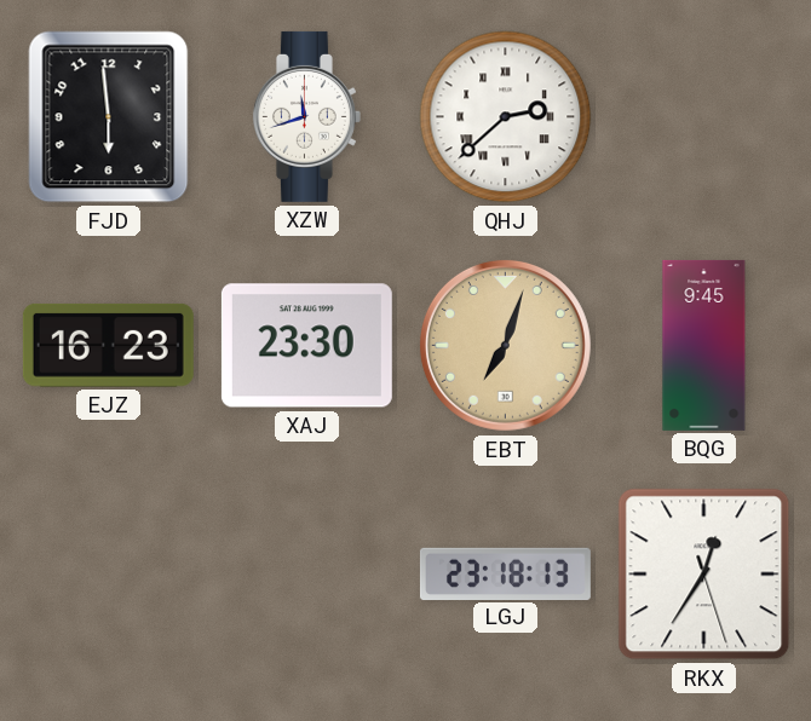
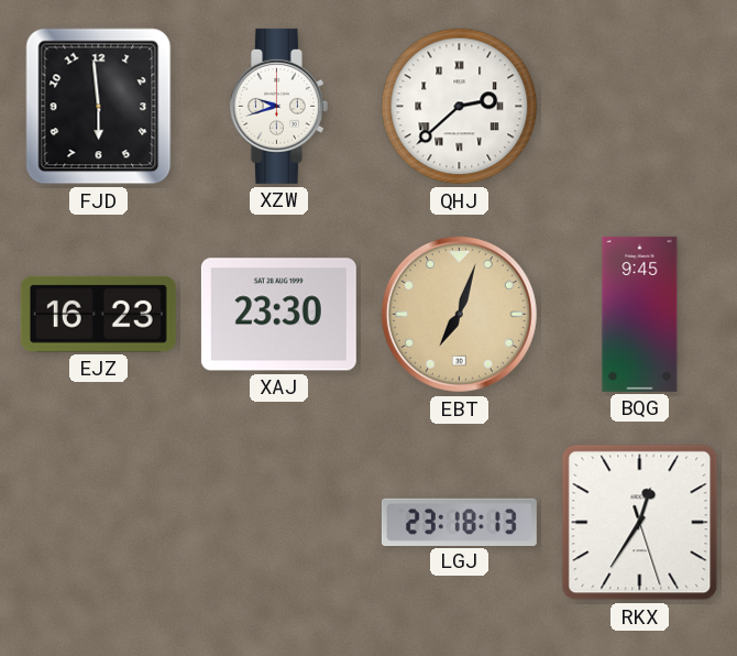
XZW: 11:42 -> 9:42
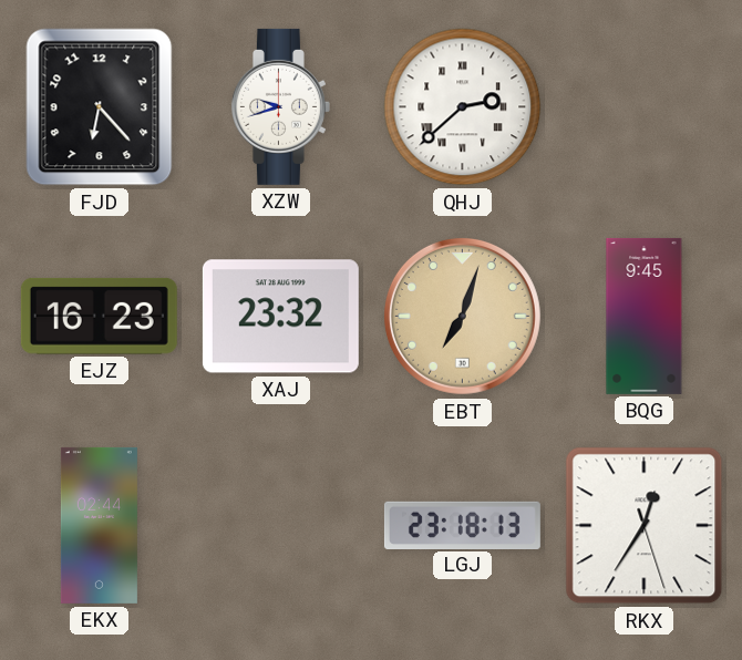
FJD: 5:59 -> 6:23
XAJ: 23:30 -> 23:32
EKX: none -> 02:44
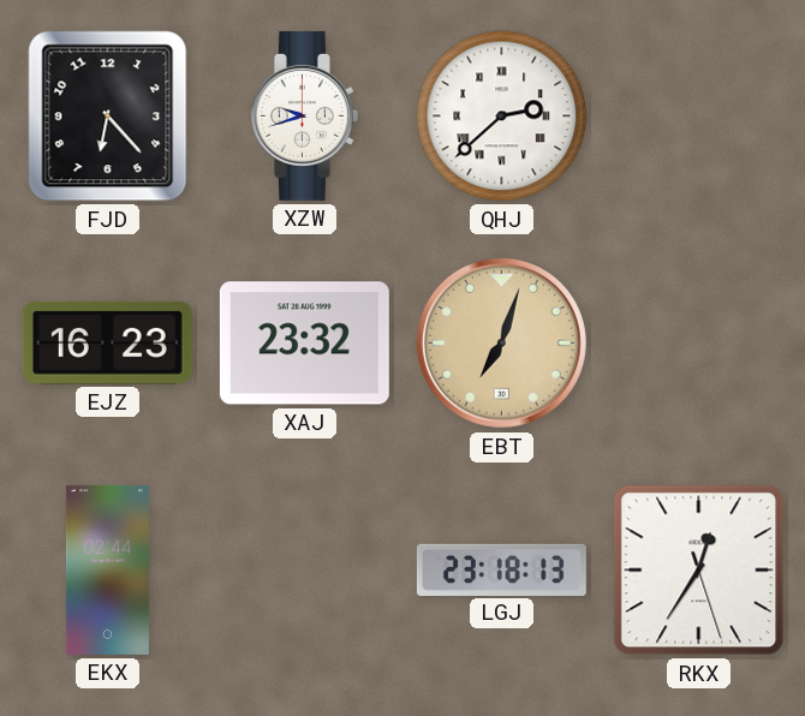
BQG: 9:45 -> none
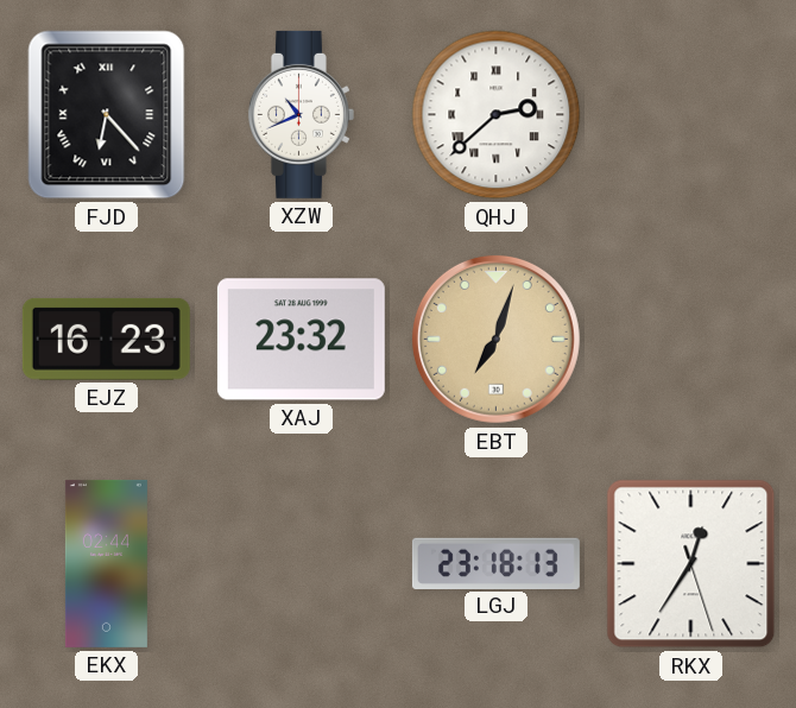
FJD numerals: Arabic -> Roman
XZW: 9:42 -> 10:41
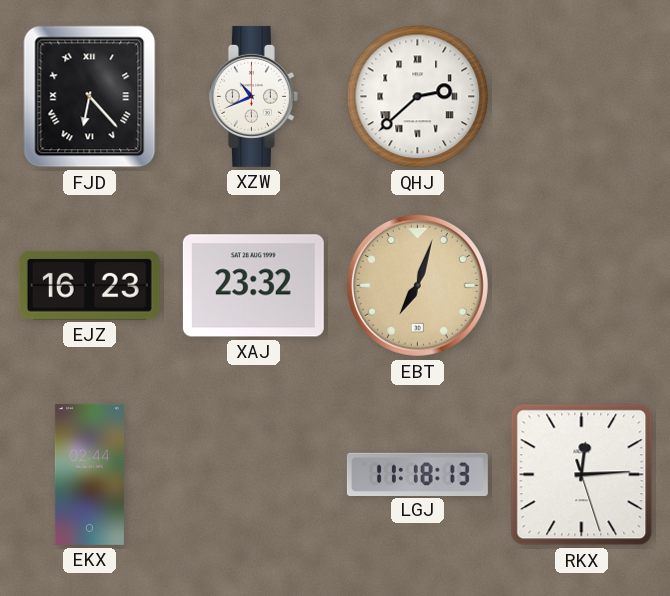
LGJ: 23:18 -> 11:18
RKX: 12:35 -> 12:14
